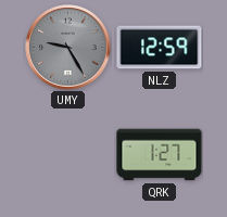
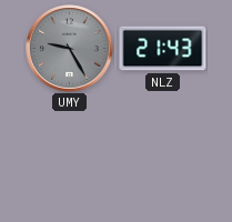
NLZ: 12:59 -> 21:43
QRK: 1:27 -> none
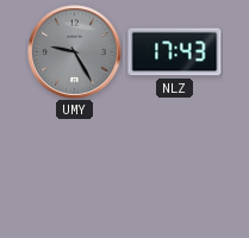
NLZ: 21:43 -> 17:43
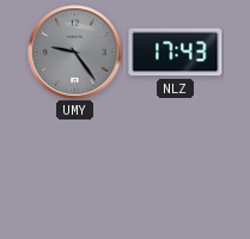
UMY: 9:25 -> 9:24
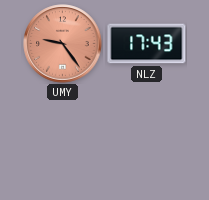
UMY dial: grey -> salmon
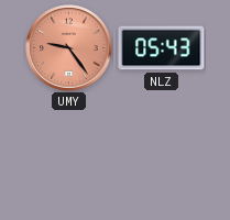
NLZ: 17:43 -> 05:43
